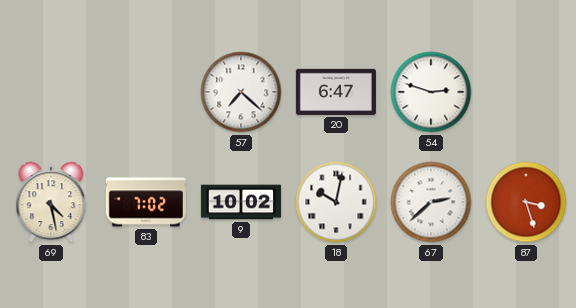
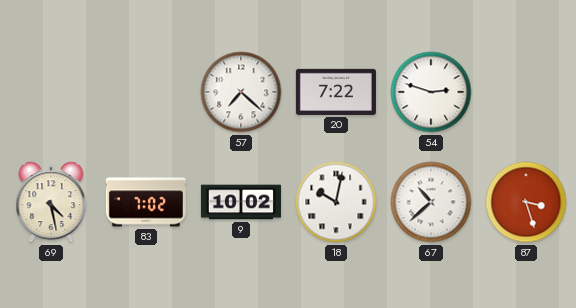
20: 6:47 -> 7:22
67: 2:38 -> 10:38
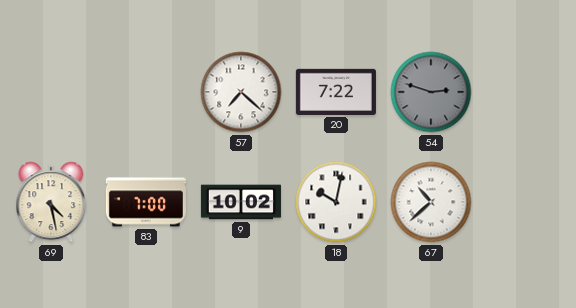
54 dial: white -> grey
83: 7:02 -> 7:00
87: 3:27 -> none
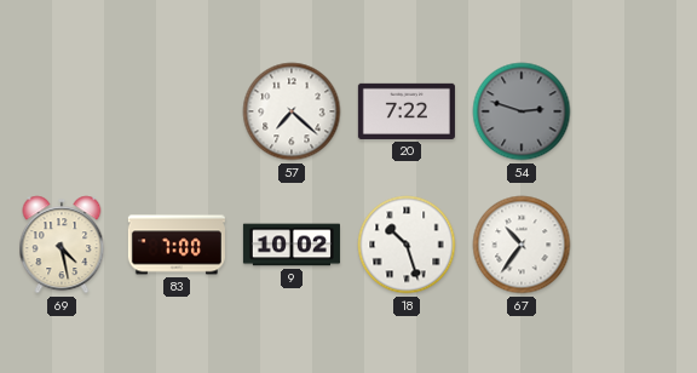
18: 10:02 -> 10:27
67: 10:38 -> 10:36
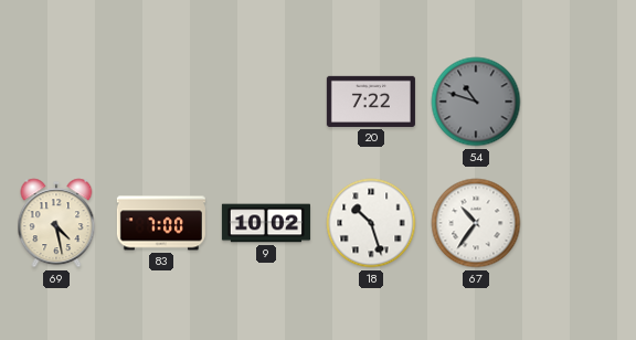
57: 7:22 -> none
54: 2:48 -> 10:48
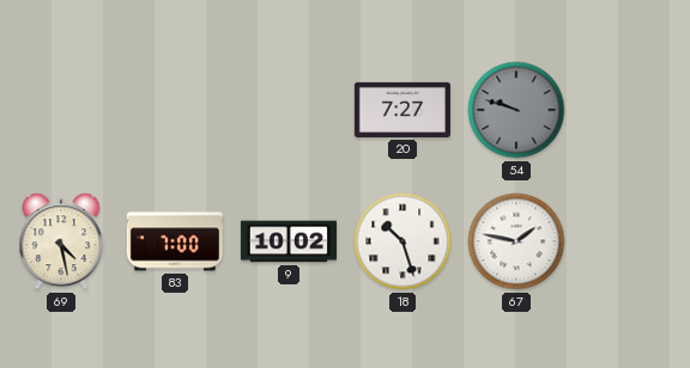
20: 7:22 -> 7:27
54: 10:48 -> 9:48
67: 10:36 -> 1:47
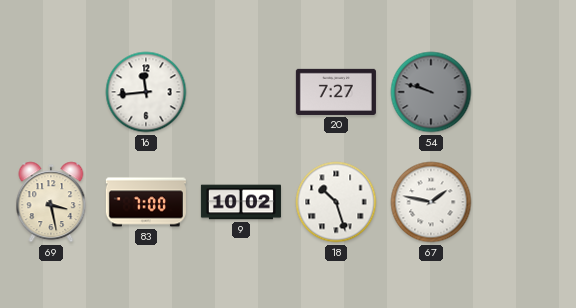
16: none -> 11:44
69: 4:28 -> 3:28
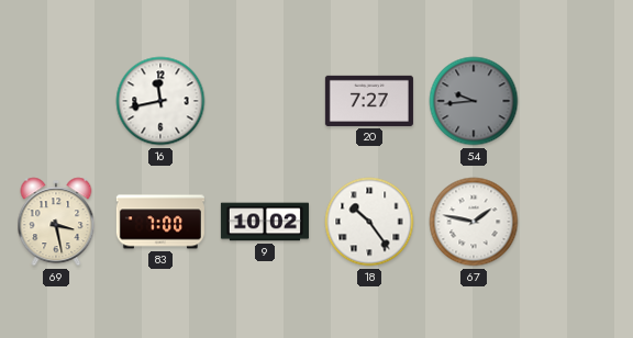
16: 11:44 -> 11:43
54: 9:48 -> 9:44
18: 10:27 -> 10:24
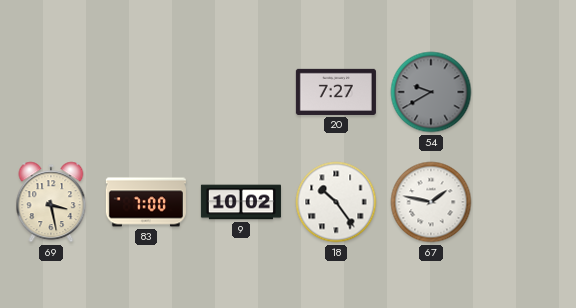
16: 11:43 -> none
54: 9:44 -> 9:40
